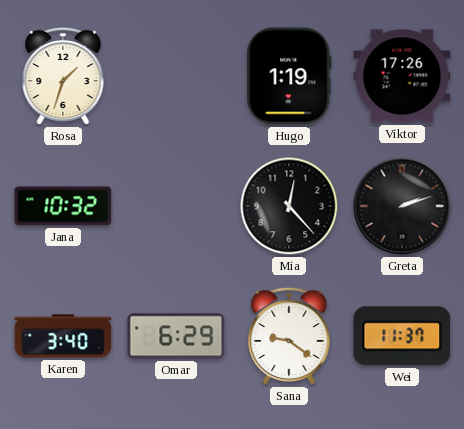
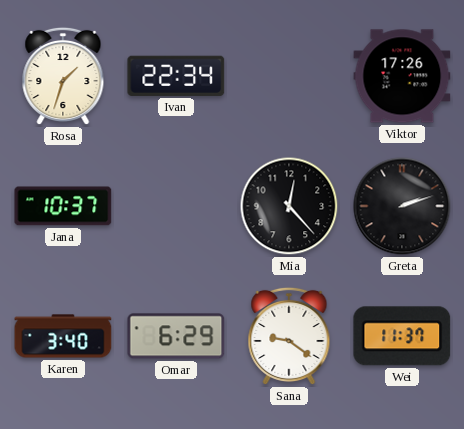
Ivan: none -> 22:34
Hugo: 1:19 -> none
Jana: 10:32 -> 10:37
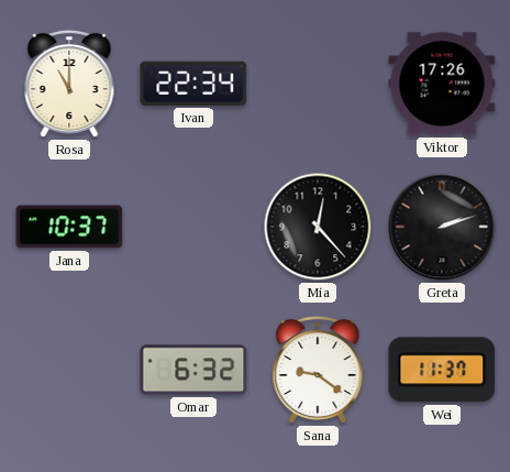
Rosa: 1:33 -> 11:00
Karen: 3:40 -> none
Omar: 6:29 -> 6:32
